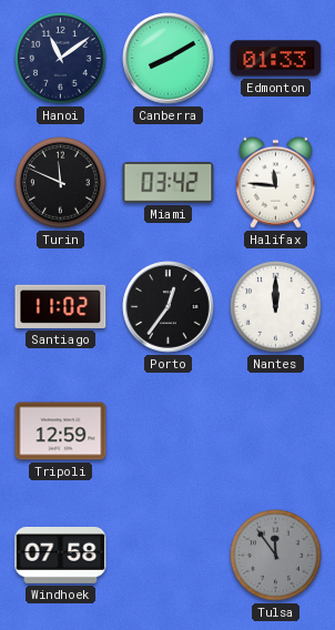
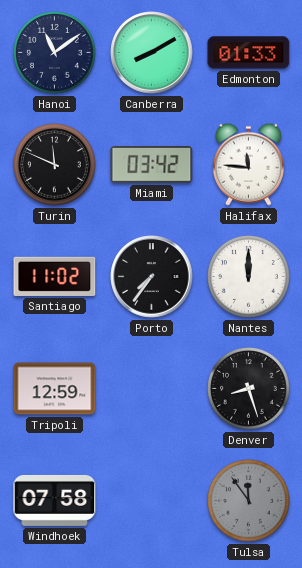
Porto: 12:36 -> 7:36
Denver: none -> 8:27
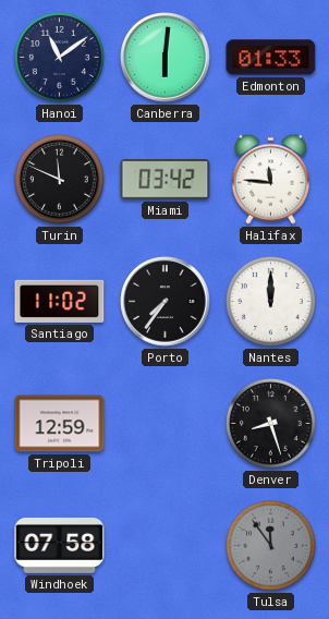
Canberra: 8:10 -> 6:01
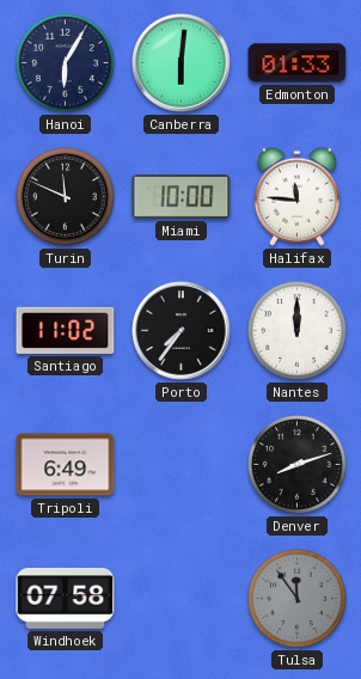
Hanoi: 11:09 -> 6:05
Miami: 03:42 -> 10:00
Tripoli: 12:59 -> 6:49
Denver: 8:27 -> 8:12
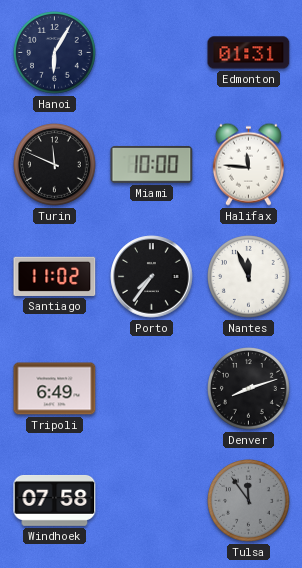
Canberra: 6:01 -> none
Edmonton: 01:33 -> 01:31
Nantes: 12:00 -> 11:56
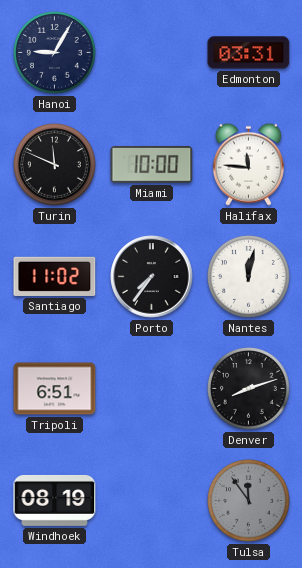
Hanoi: 6:05 -> 9:05
Edmonton: 01:31 -> 03:31
Nantes: 11:56 -> 12:02
Tripoli: 6:49 -> 6:51
Windhoek: 07:58 -> 08:19
